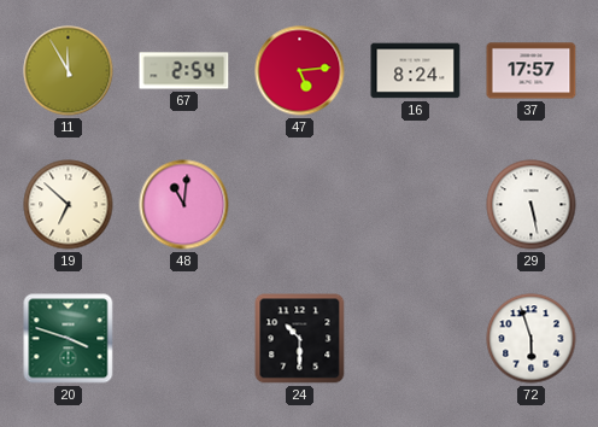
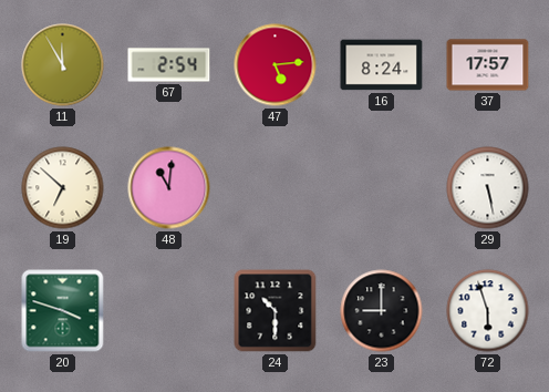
23: none -> 9:00
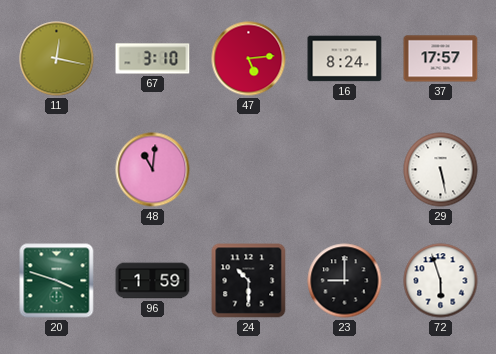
11: 11:55 -> 12:17
67: 2:54 -> 3:10
19: 6:52 -> none
96: none -> 1:59
